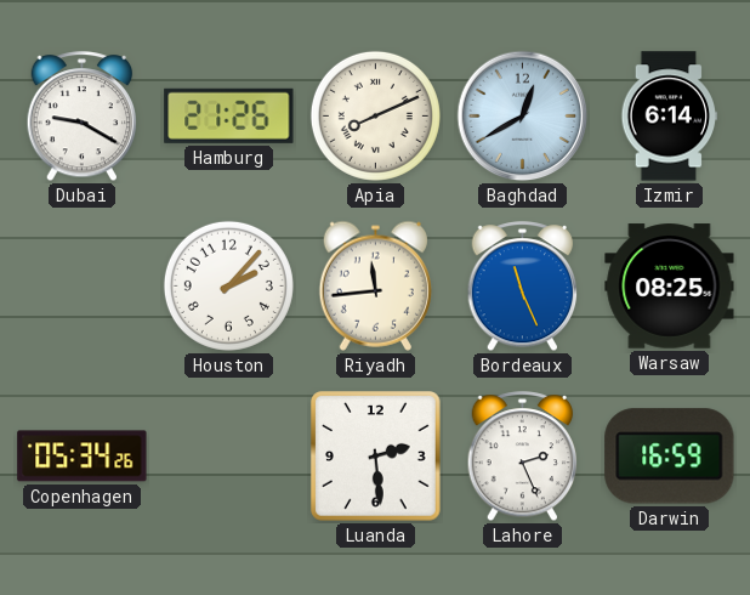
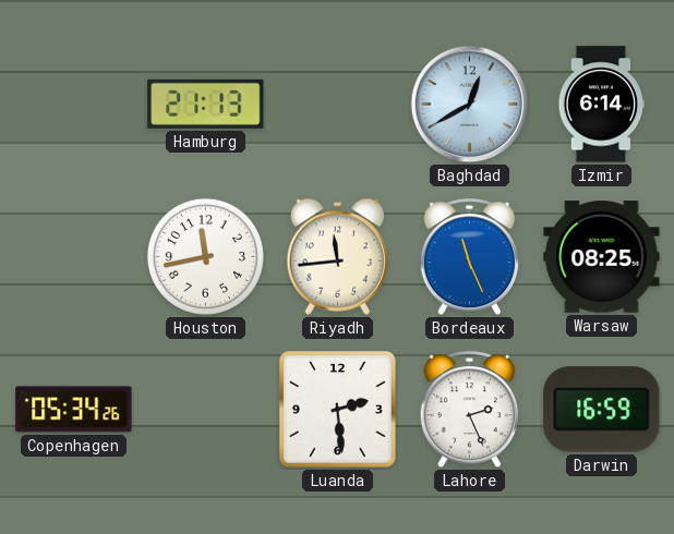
Dubai: 9:20 -> none
Hamburg: 21:26 -> 21:13
Apia: 8:11 -> none
Houston: 2:07 -> 11:43
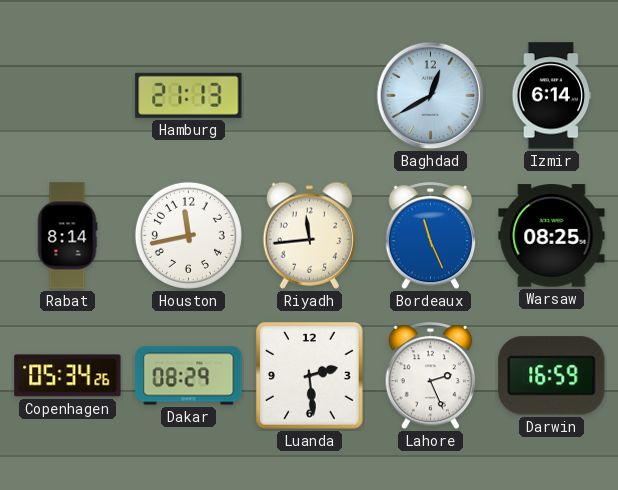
Rabat: none -> 8:14
Dakar: none -> 08:29
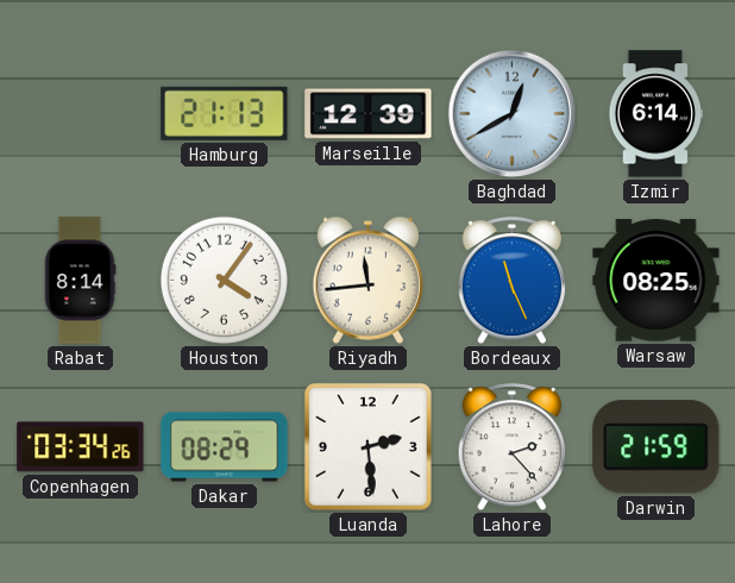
Marseille: none -> 12:39
Houston: 11:43 -> 4:06
Copenhagen: 05:34 -> 03:34
Lahore: 2:26 -> 2:23
Darwin: 16:59 -> 21:59
